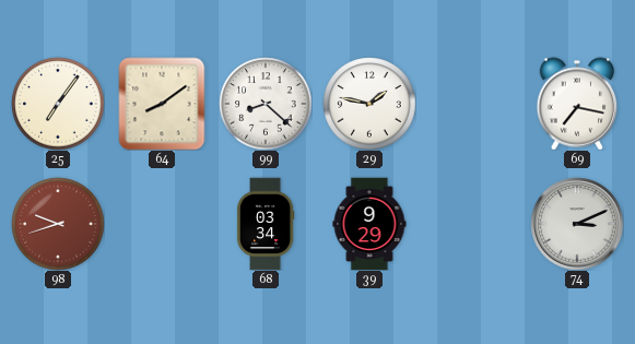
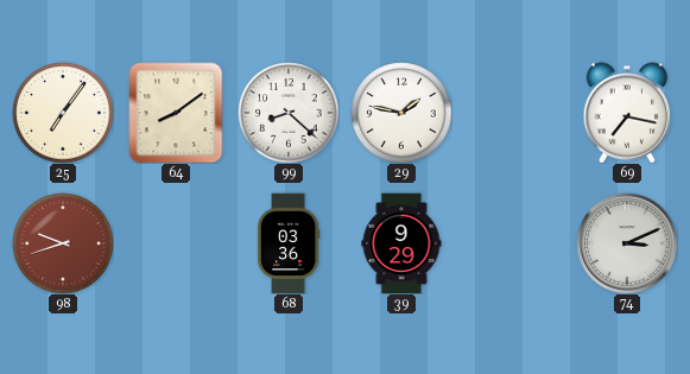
68: 03:34 -> 03:36
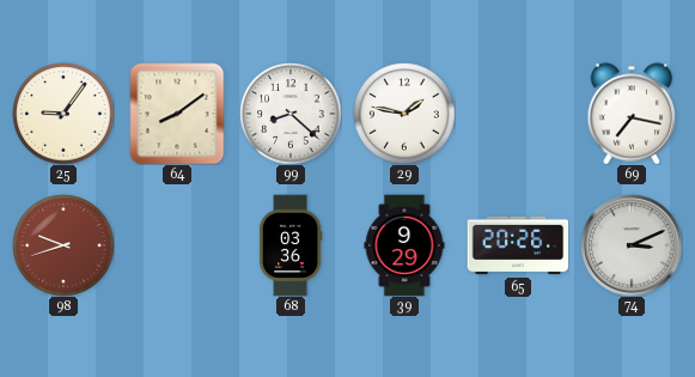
25: 7:06 -> 9:06
65: none -> 20:26
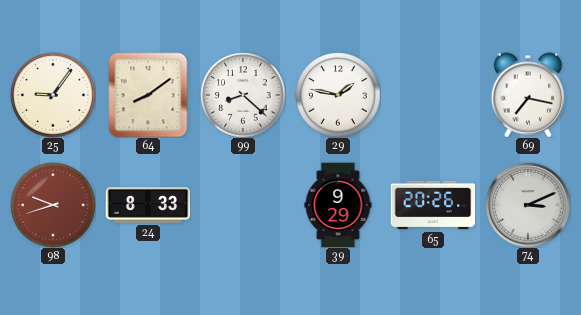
24: none -> 8:33
68: 03:36 -> none
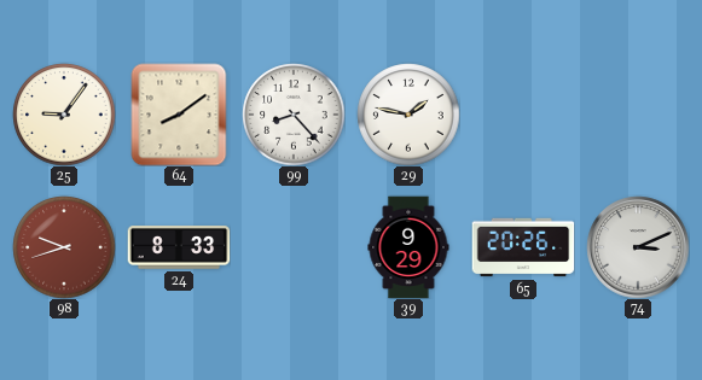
99: 8:22 -> 8:23
69: 7:17 -> none
